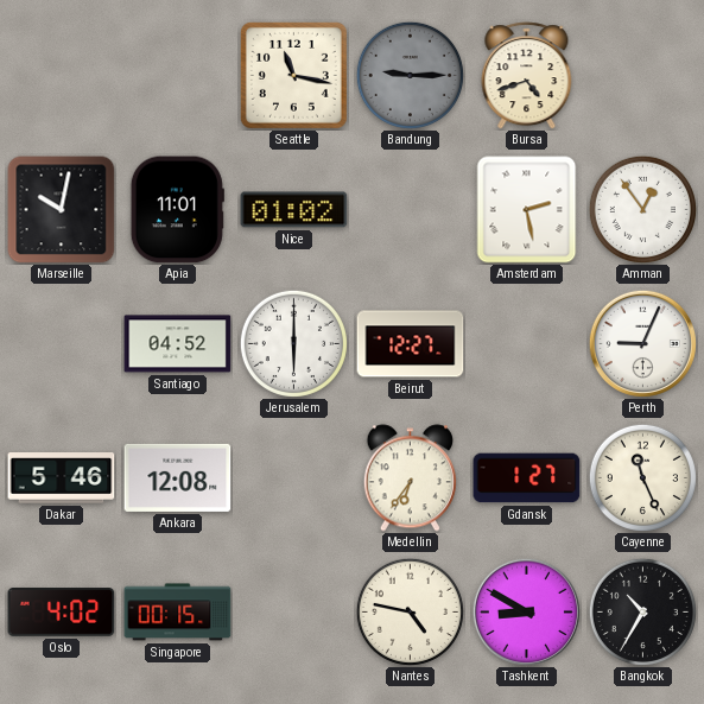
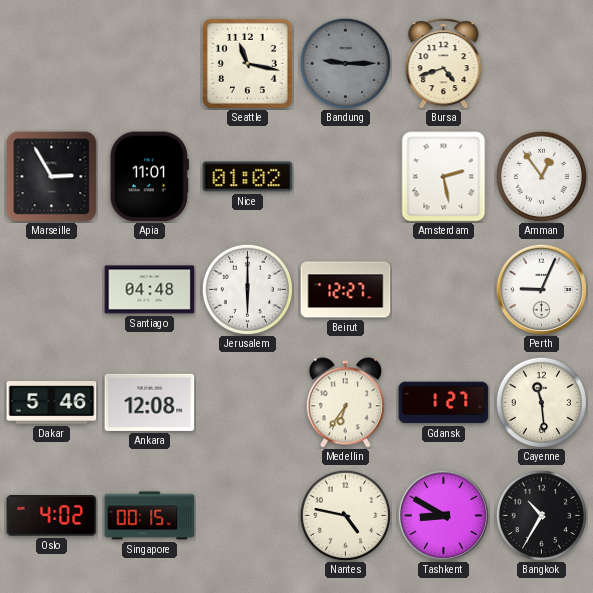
Marseille: 10:02 -> 2:55
Santiago: 04:52 -> 04:48
Cayenne: 11:26 -> 11:29
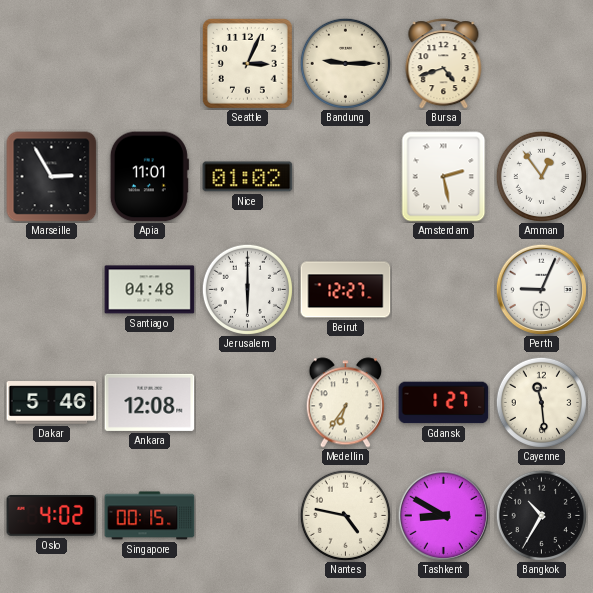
Seattle: 11:17 -> 3:04
Bandung dial: grey -> cream
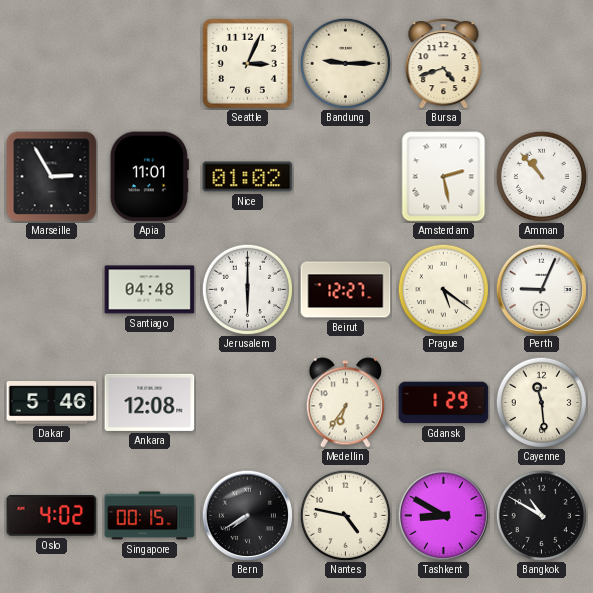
Amman: 12:54 -> 10:53
Prague: none -> 5:21
Gdansk: 1:27 -> 1:29
Bern: none -> 7:40
Bangkok: 10:35 -> 10:50
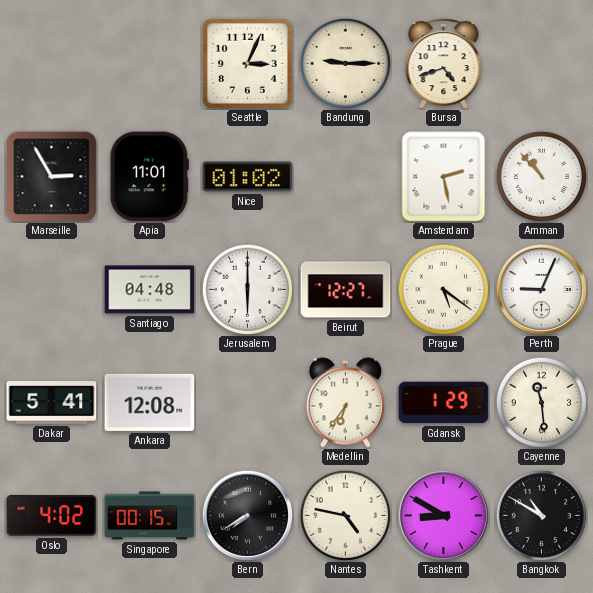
Dakar: 5:46 -> 5:41
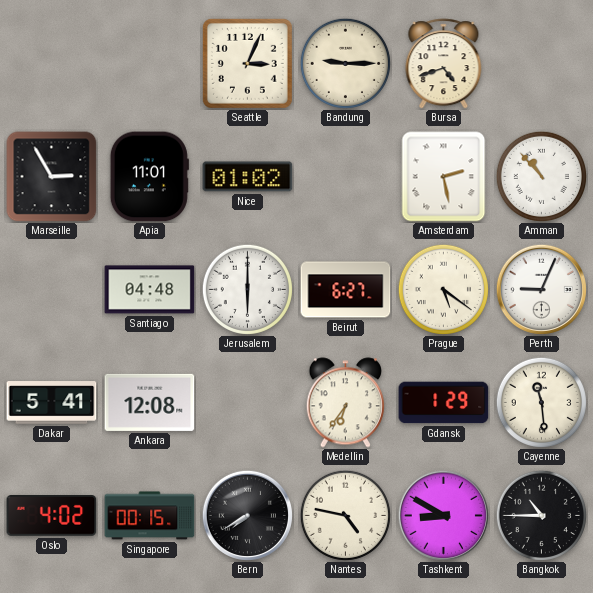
Beirut: 12:27 -> 6:27
Bangkok: 10:50 -> 10:45
